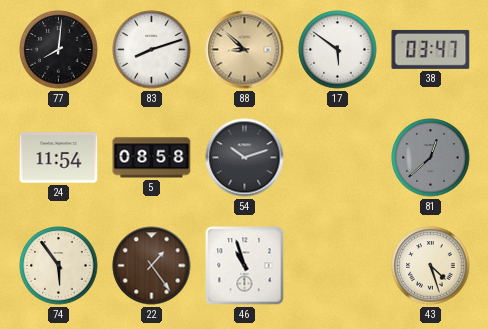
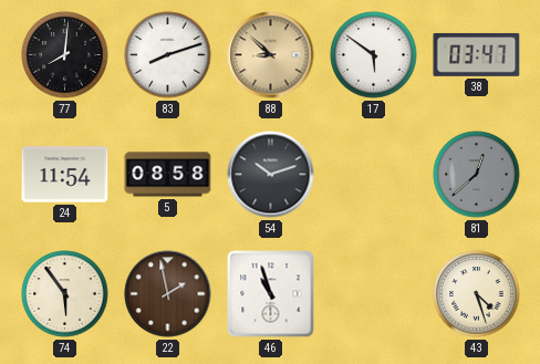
22: 1:24 -> 1:58
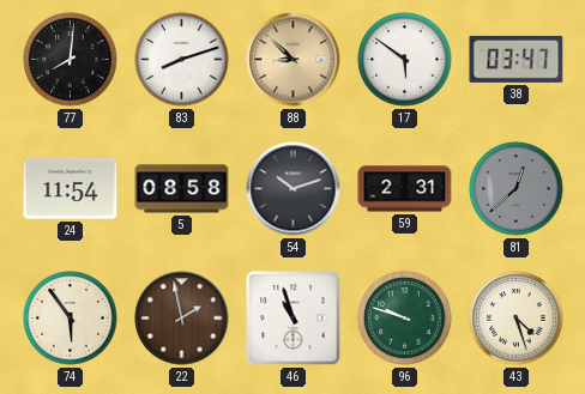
59: none -> 2:31
96: none -> 9:48
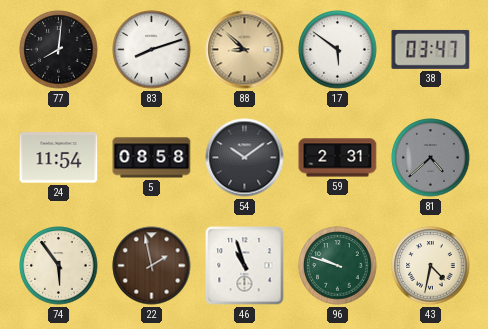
54: 10:12 -> 10:09
81: 12:38 -> 4:38
43: 4:27 -> 4:32
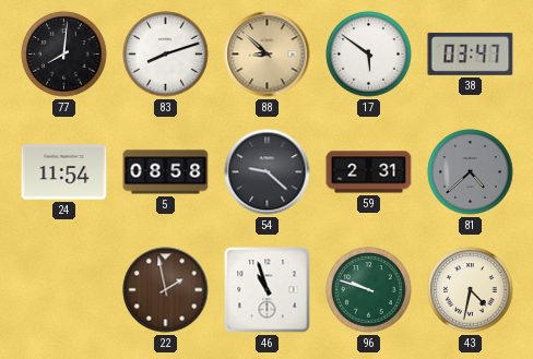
54: 10:09 -> 9:22
74: 5:54 -> none
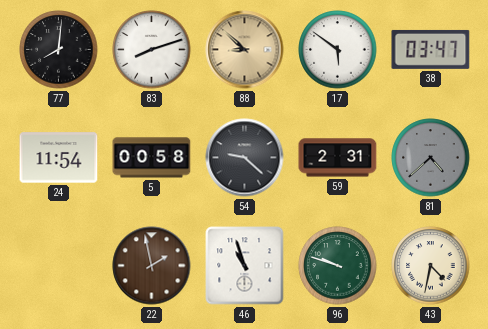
5: 08:58 -> 00:58
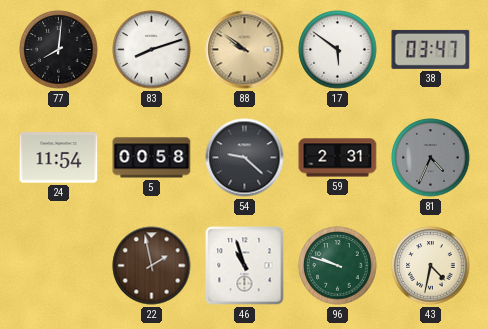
88: 8:52 -> 9:51
81: 4:38 -> 4:34
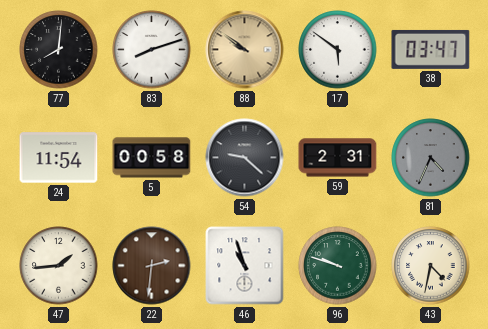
47: none -> 1:44
22: 1:58 -> 2:31
